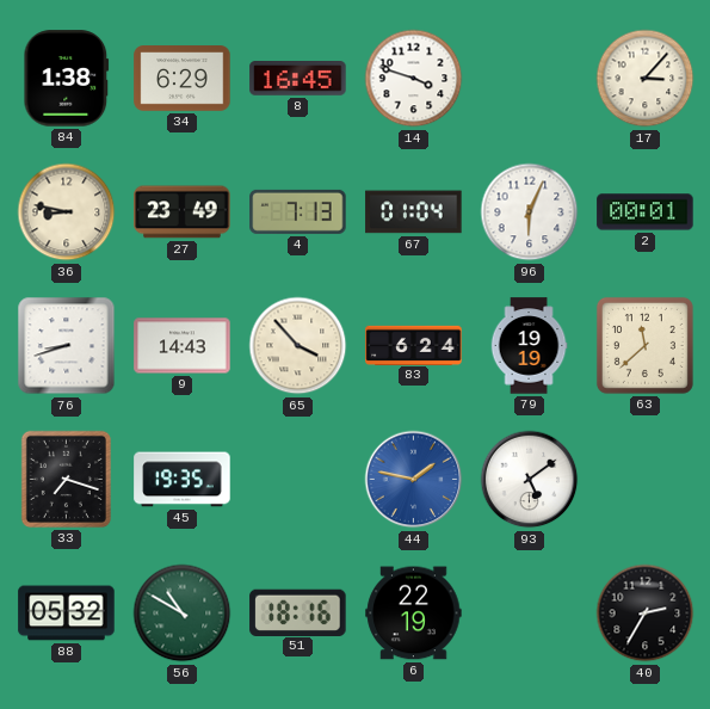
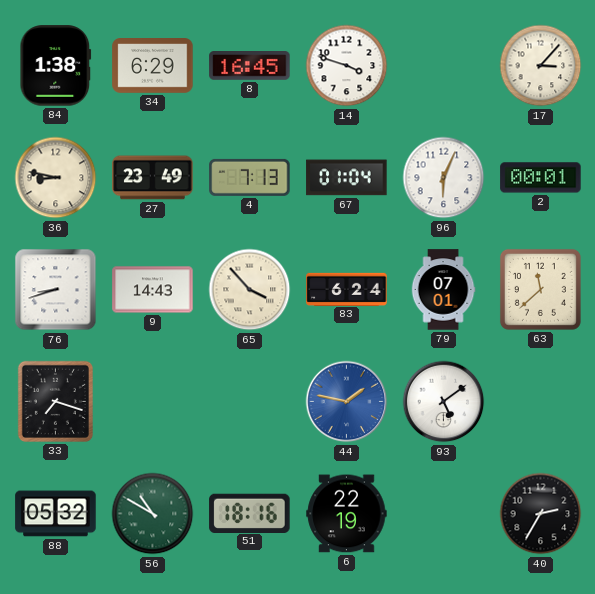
79: 19:19 -> 07:01
45: 19:35 -> none
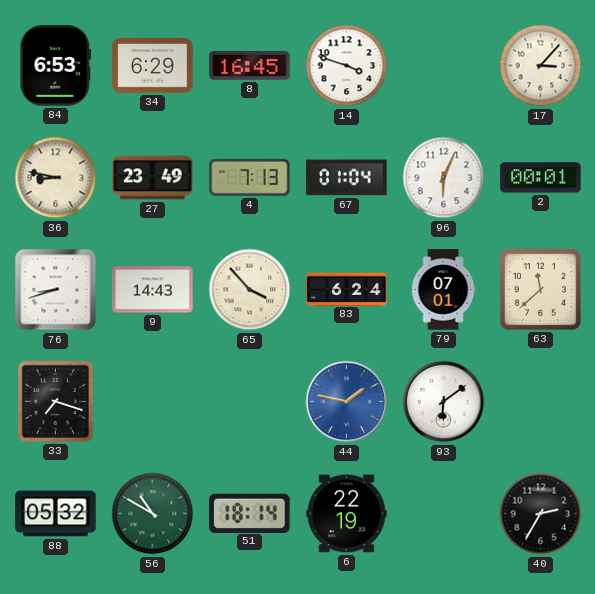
84: 1:38 -> 6:53
93: 5:09 -> 6:09
51: 18:16 -> 18:14
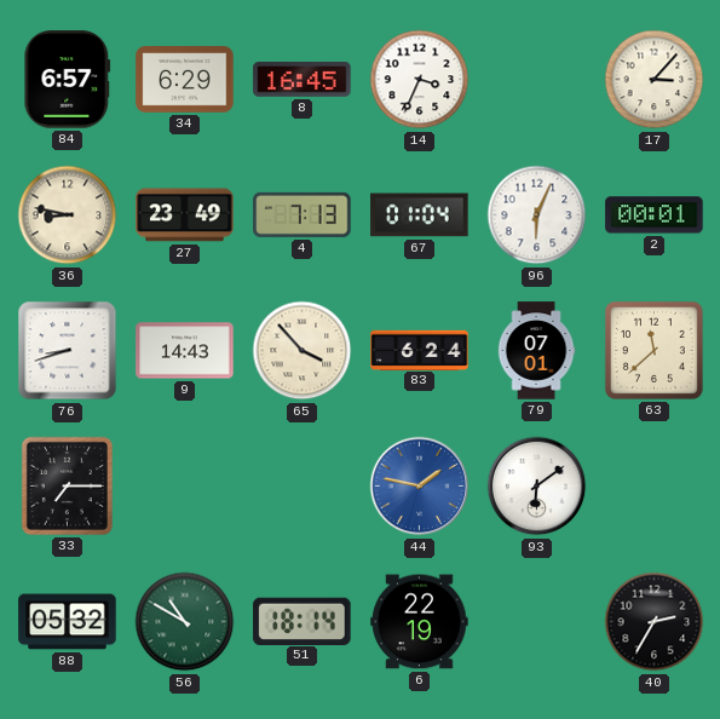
84: 6:53 -> 6:57
14: 3:48 -> 3:34
33: 7:18 -> 7:15
